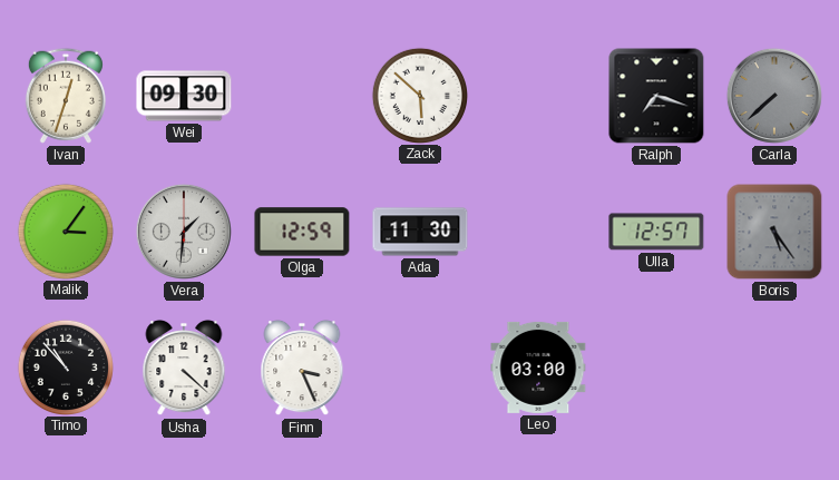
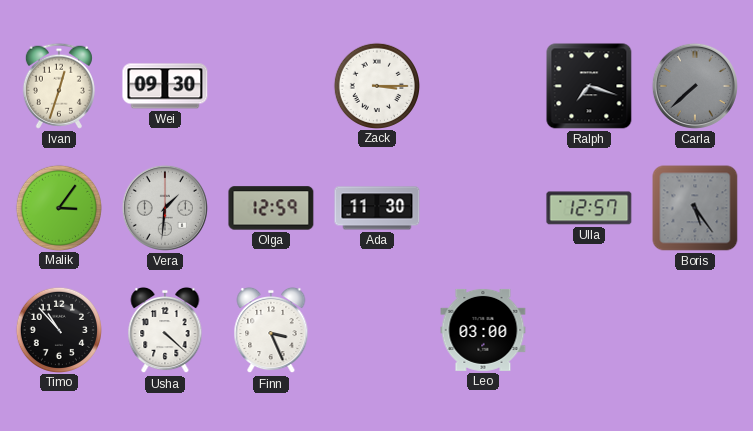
Zack: 5:52 -> 3:15
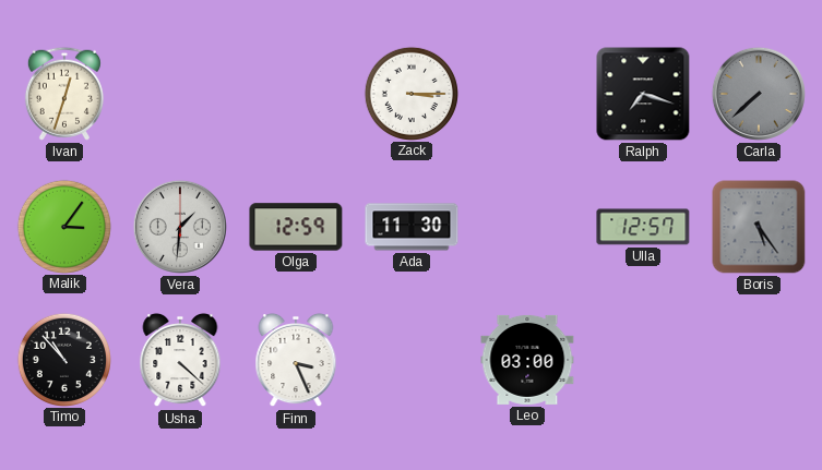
Wei: 09:30 -> none
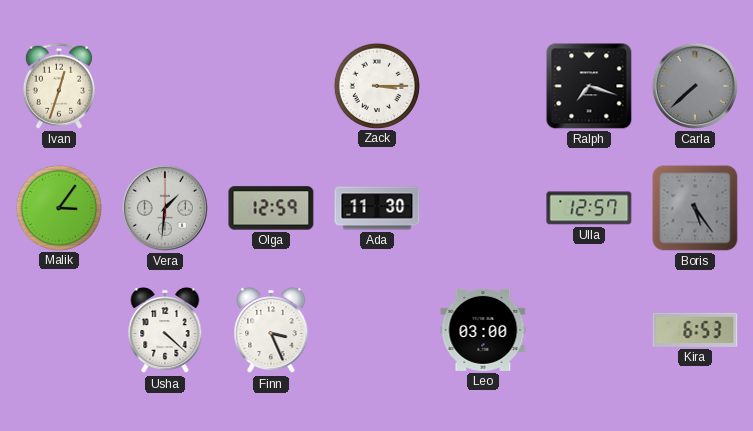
Timo: 10:53 -> none
Kira: none -> 6:53
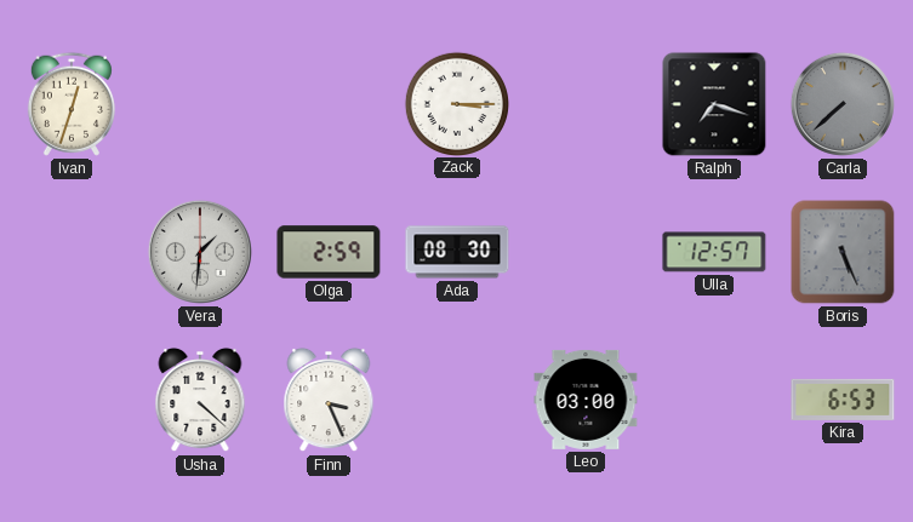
Malik: 3:06 -> none
Olga: 12:59 -> 2:59
Ada: 11:30 -> 08:30
Boris: 5:24 -> 5:26
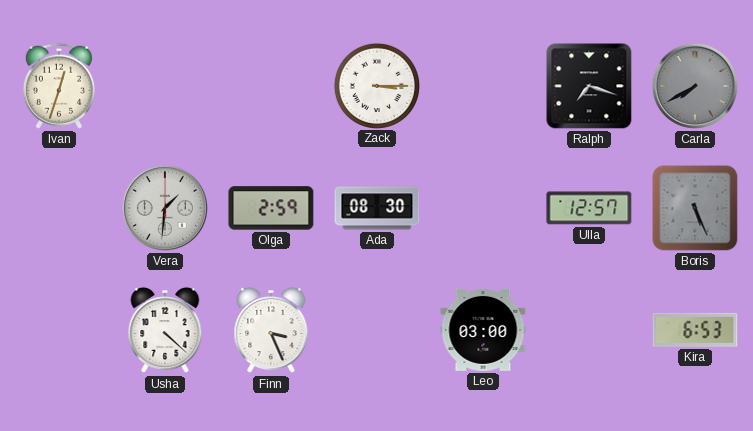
Carla: 7:38 -> 7:40
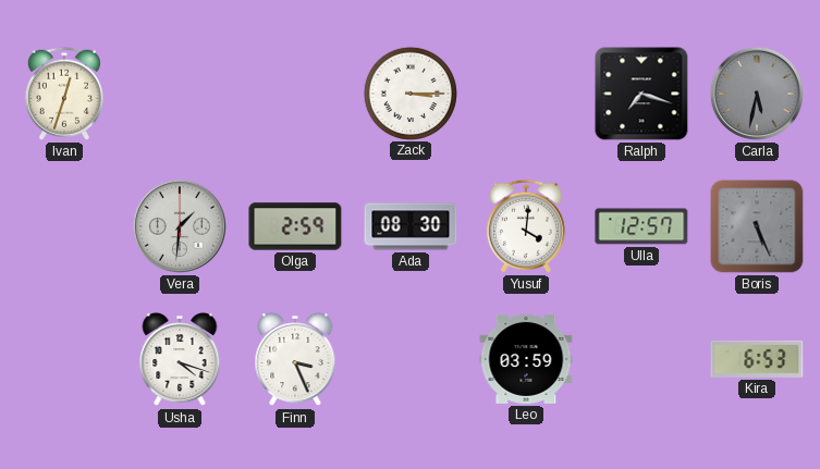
Carla: 7:40 -> 5:32
Yusuf: none -> 4:01
Usha: 4:22 -> 4:18
Leo: 03:00 -> 03:59
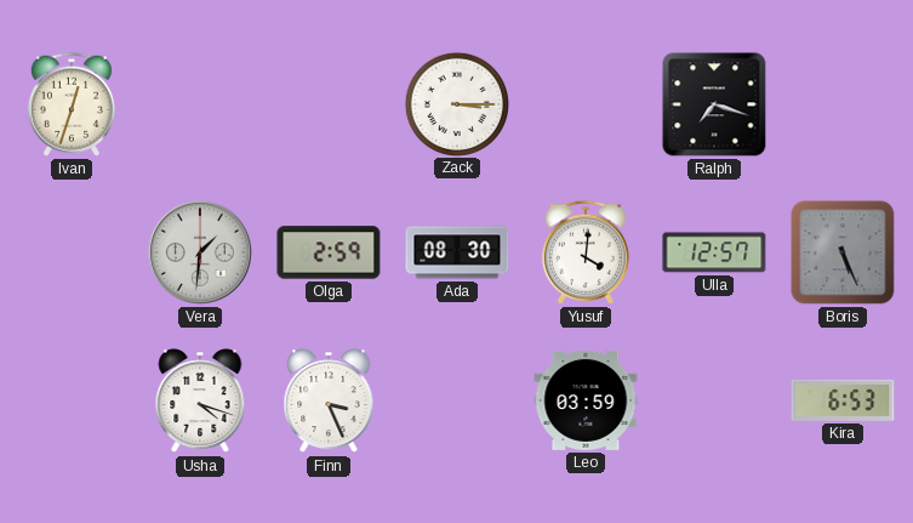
Carla: 5:32 -> none
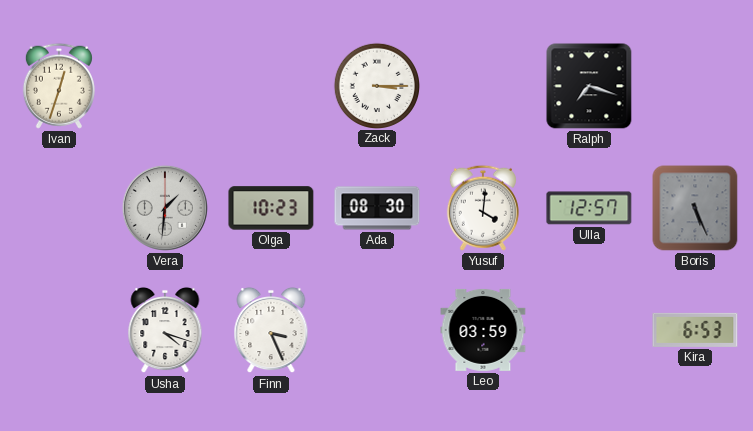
Olga: 2:59 -> 10:23
